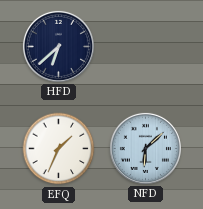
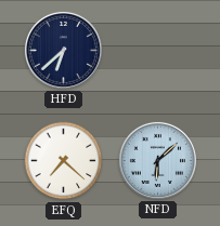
EFQ: 1:34 -> 7:22
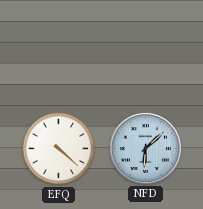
HFD: 6:38 -> none
EFQ: 7:22 -> 4:22
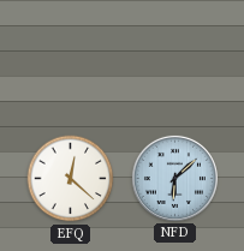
EFQ: 4:22 -> 12:22
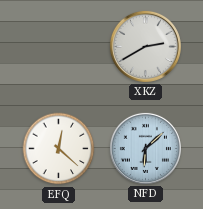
XKZ: none -> 2:40
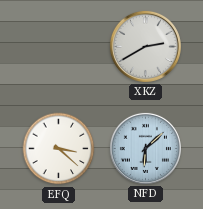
EFQ: 12:22 -> 3:22
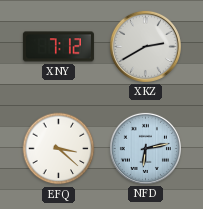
XNY: none -> 7:12
NFD: 6:08 -> 6:13
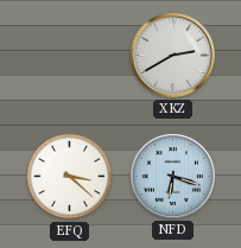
XNY: 7:12 -> none
NFD: 6:13 -> 6:18
